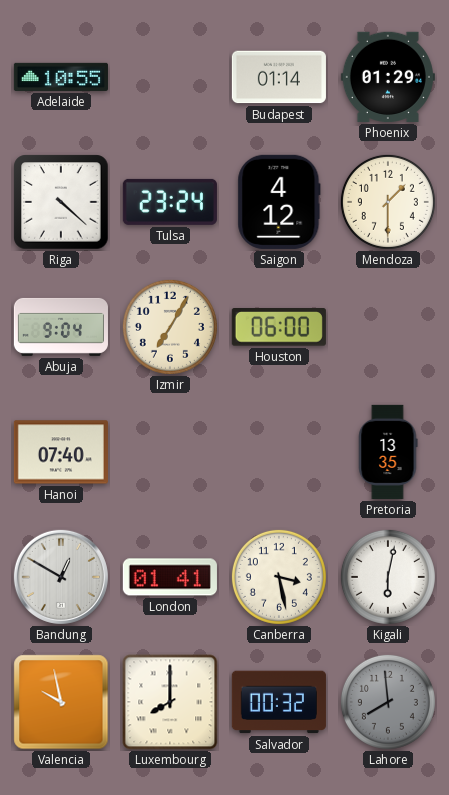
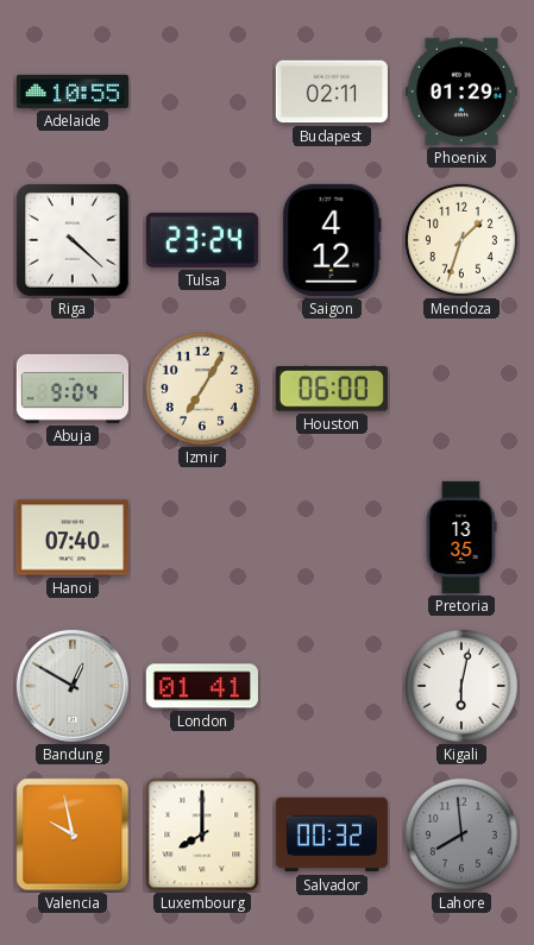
Budapest: 01:14 -> 02:11
Mendoza: 1:30 -> 1:33
Canberra: 3:28 -> none
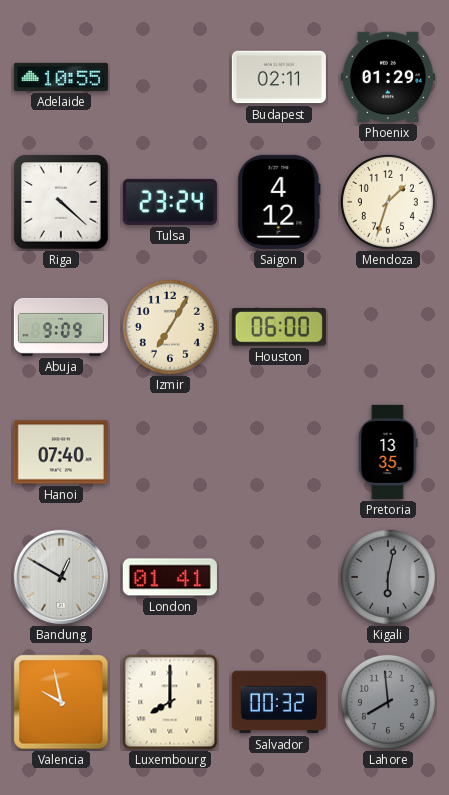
Abuja: 9:04 -> 9:09
Kigali dial: white -> grey
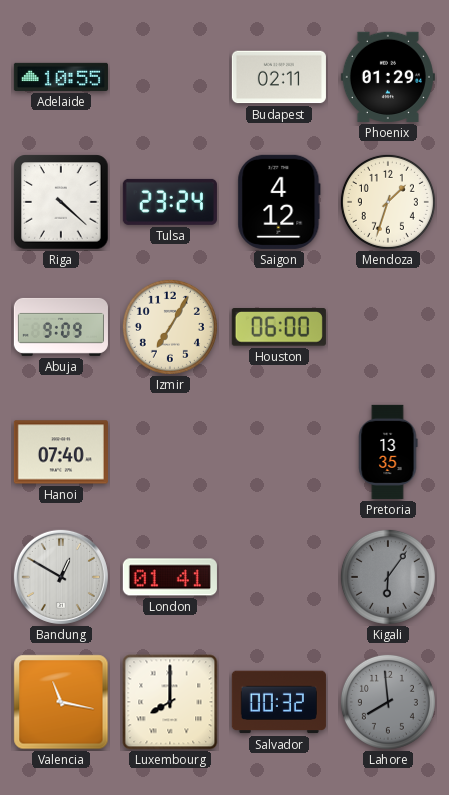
Kigali: 6:02 -> 6:06
Valencia: 9:58 -> 11:17
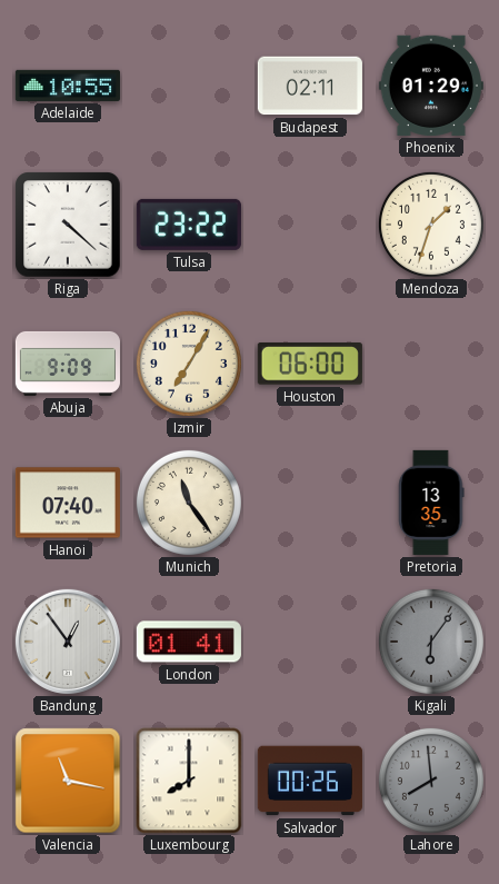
Tulsa: 23:24 -> 23:22
Saigon: 4:12 -> none
Munich: none -> 11:24
Bandung: 12:50 -> 12:54
Salvador: 00:32 -> 00:26
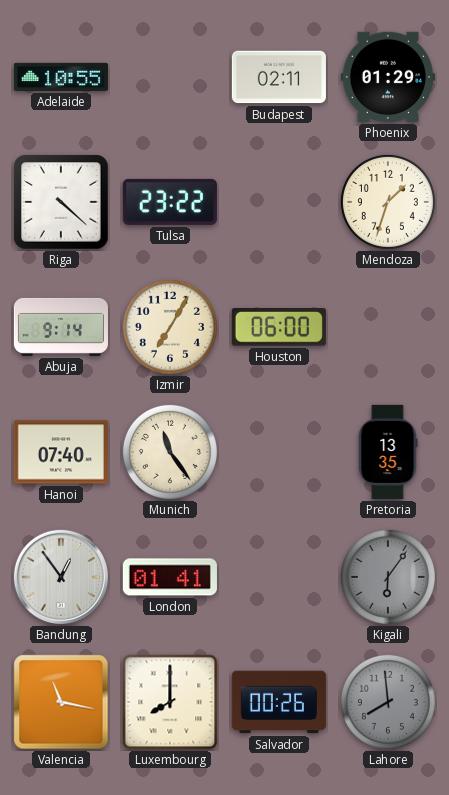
Abuja: 9:09 -> 9:14
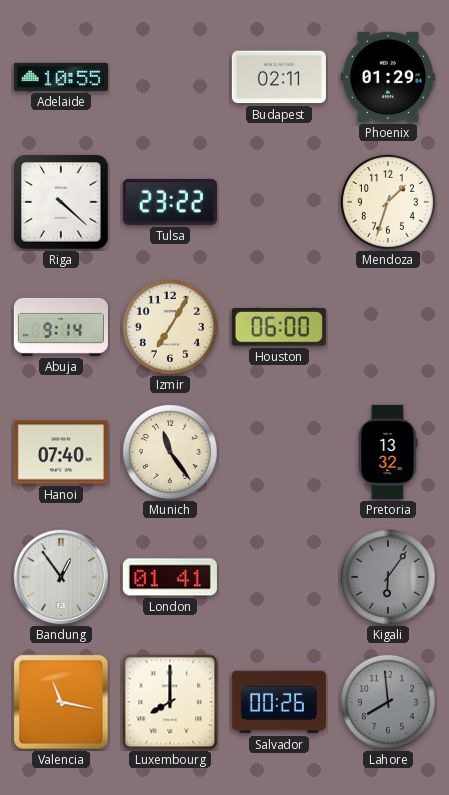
Pretoria: 13:35 -> 13:32
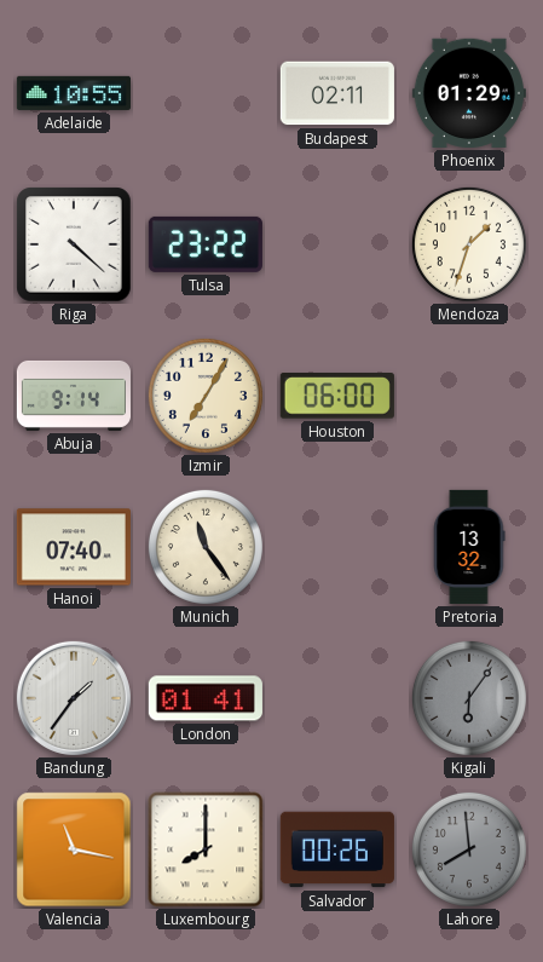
Bandung: 12:54 -> 1:36
